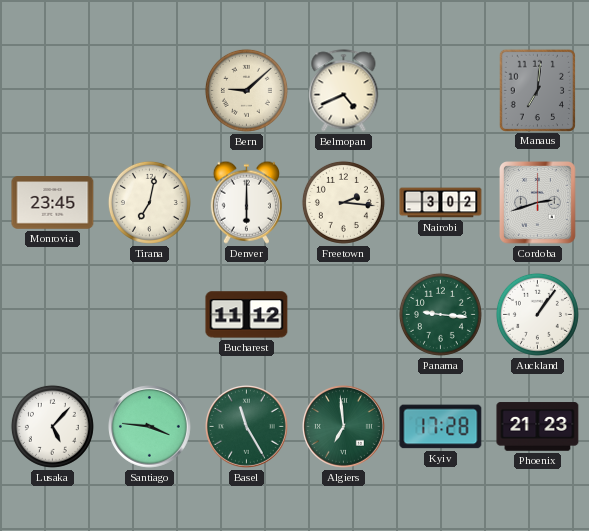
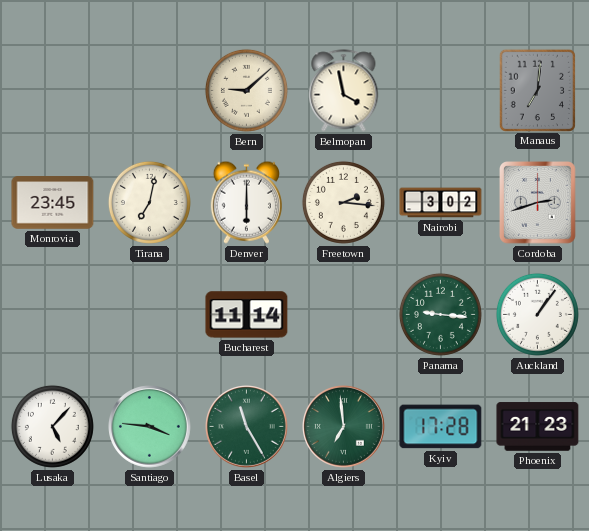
Belmopan: 4:41 -> 3:58
Bucharest: 11:12 -> 11:14
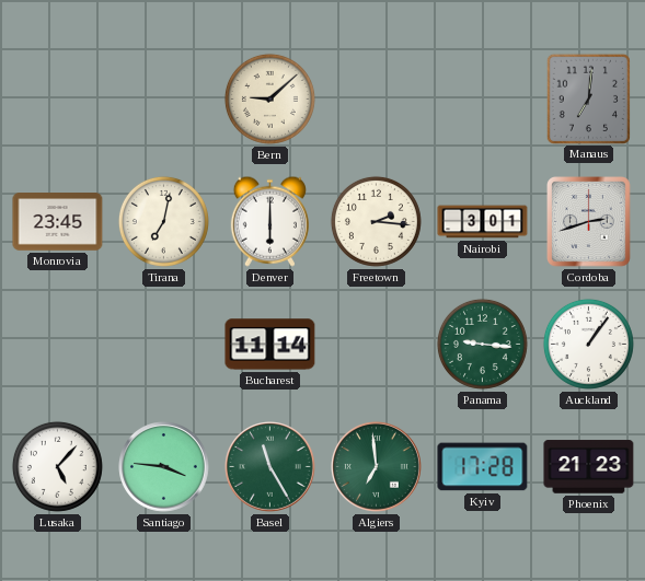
Belmopan: 3:58 -> none
Nairobi: 3:02 -> 3:01
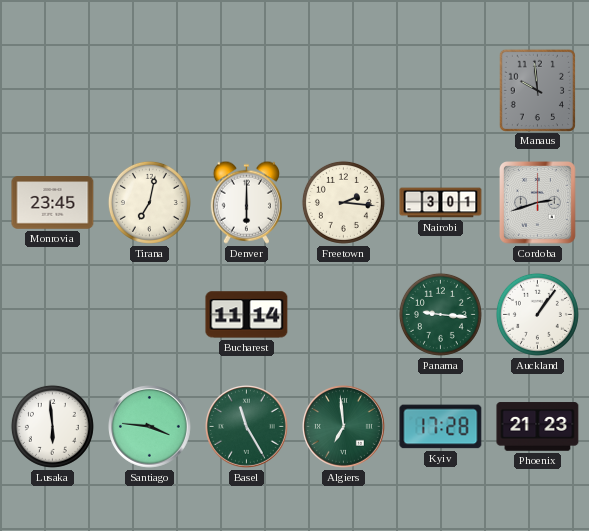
Bern: 9:08 -> none
Manaus: 7:01 -> 9:59
Lusaka: 5:07 -> 5:59
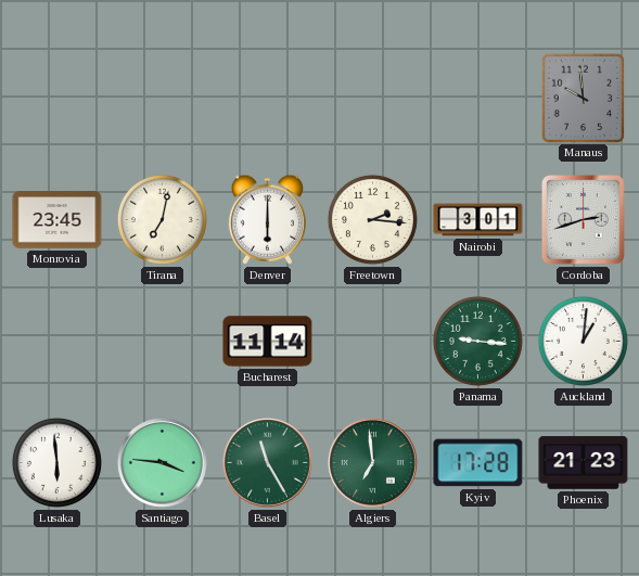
Auckland: 1:06 -> 1:01
